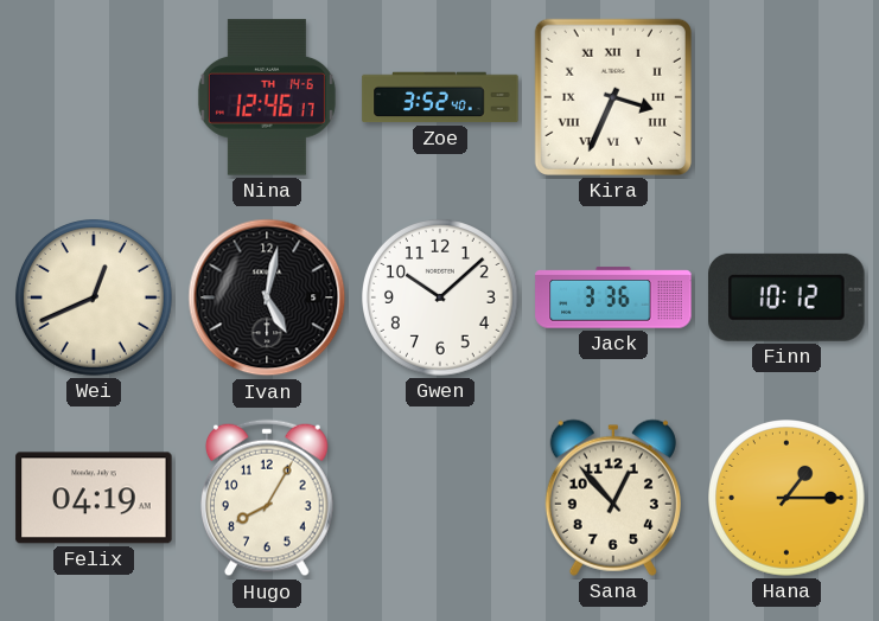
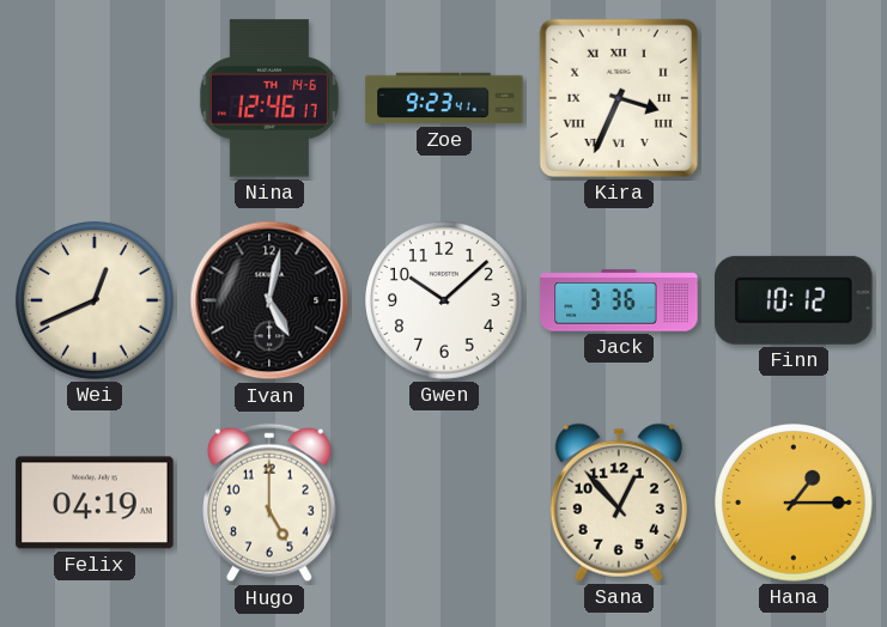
Zoe: 3:52 -> 9:23
Hugo: 8:05 -> 5:00
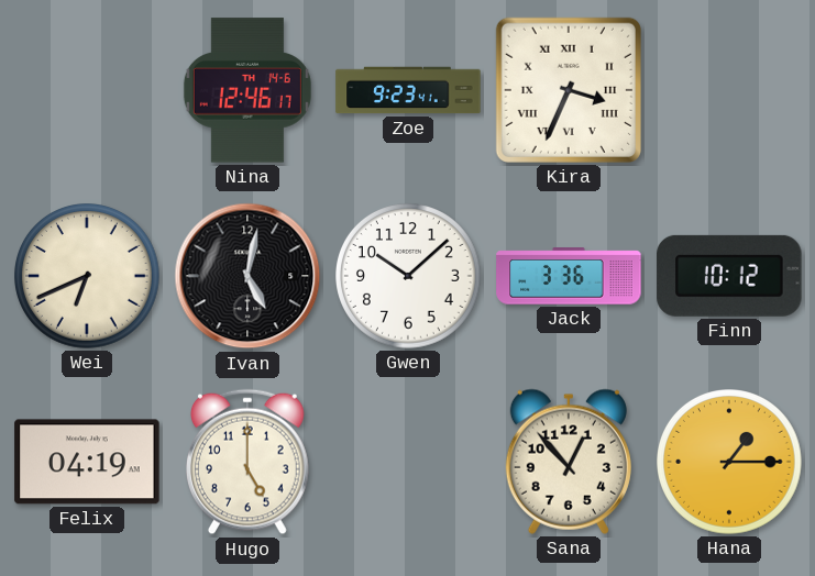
Wei: 12:41 -> 6:41
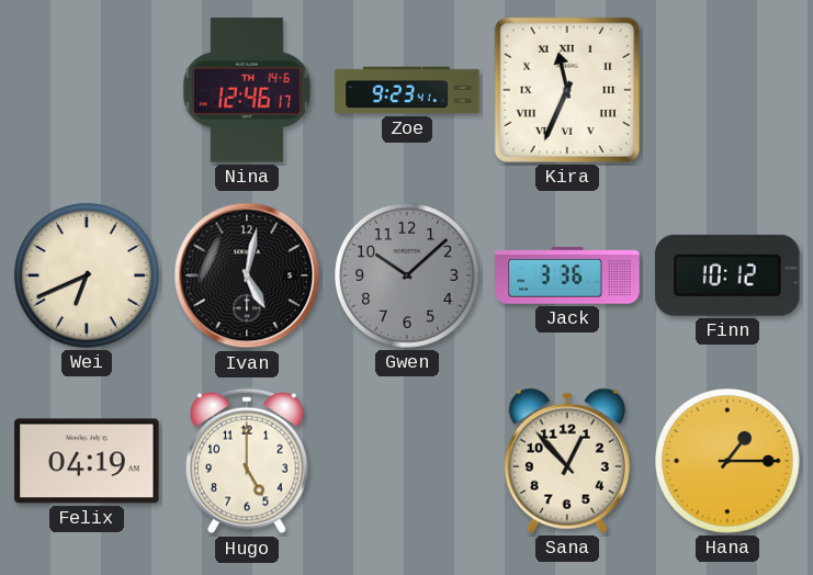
Kira: 3:34 -> 11:34
Gwen dial: white -> grey
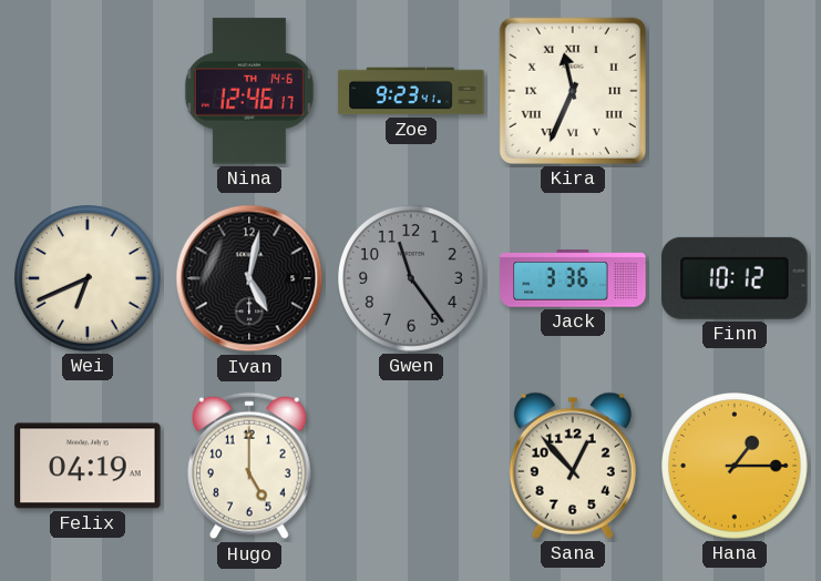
Gwen: 10:08 -> 11:24
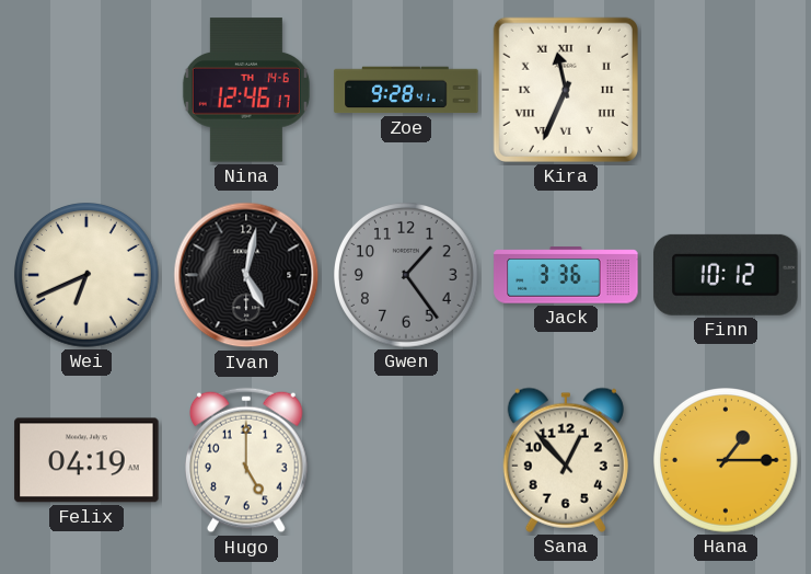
Zoe: 9:23 -> 9:28
Gwen: 11:24 -> 1:24
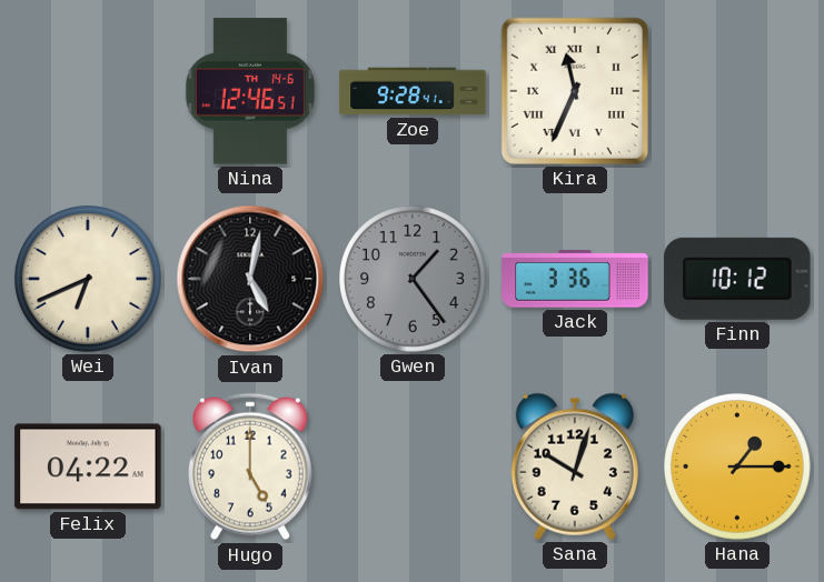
Nina: 12:46:17 -> 12:46:51
Felix: 04:19 -> 04:22
Sana: 12:53 -> 10:03
